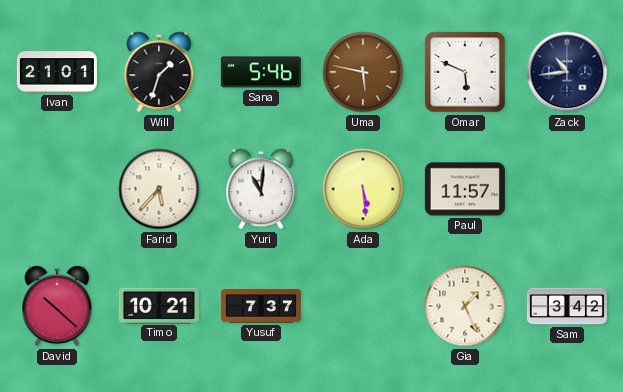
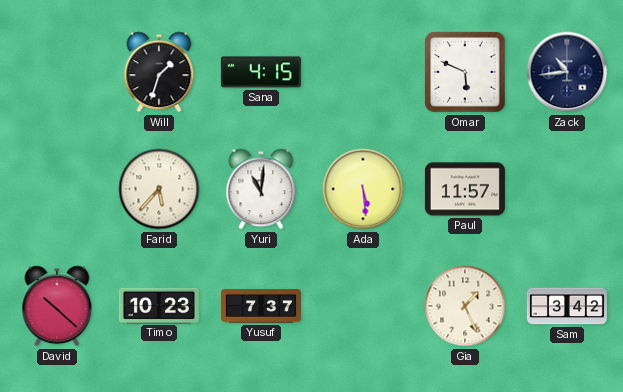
Ivan: 21:01 -> none
Sana: 5:46 -> 4:15
Uma: 5:47 -> none
Timo: 10:21 -> 10:23
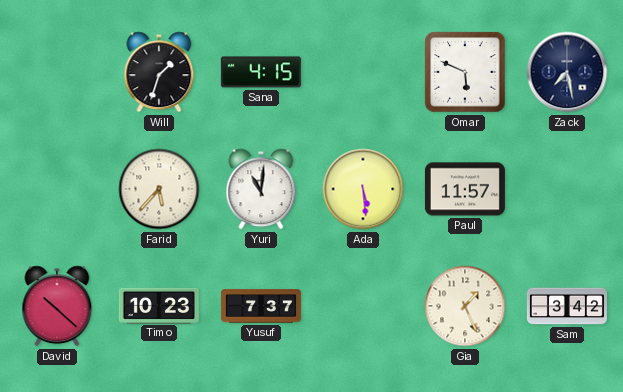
Zack: 10:44 -> 7:28
